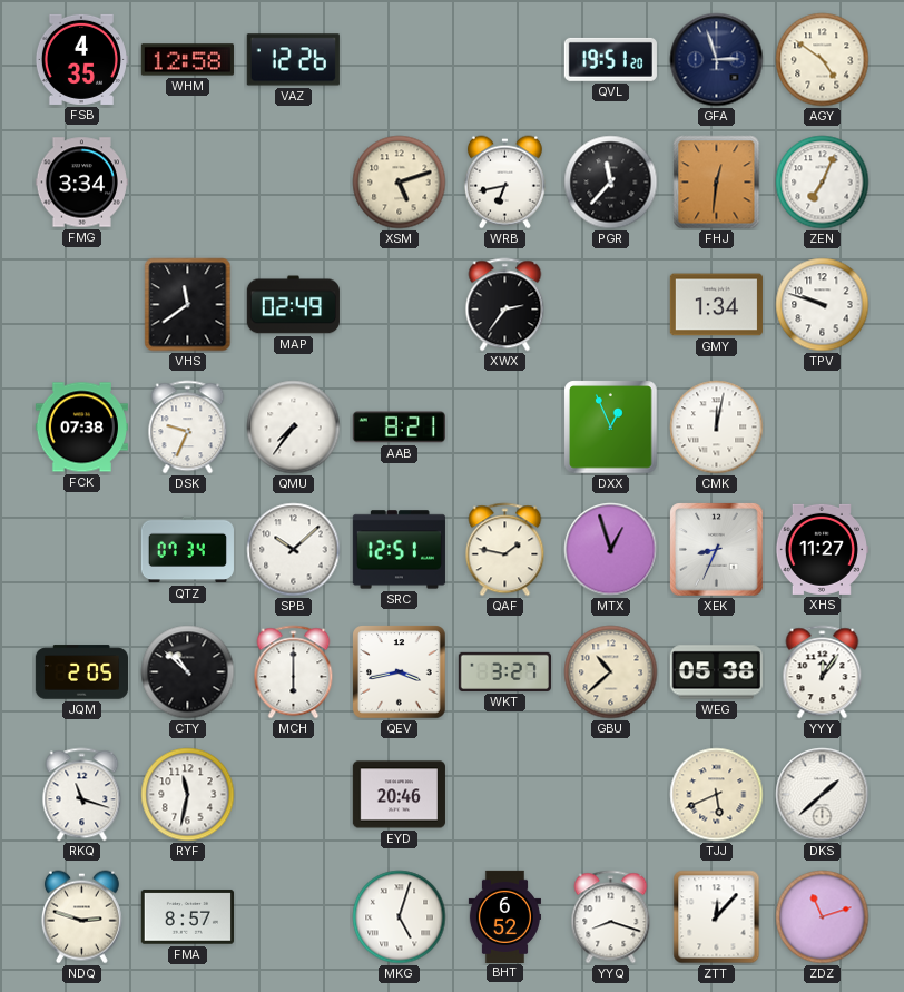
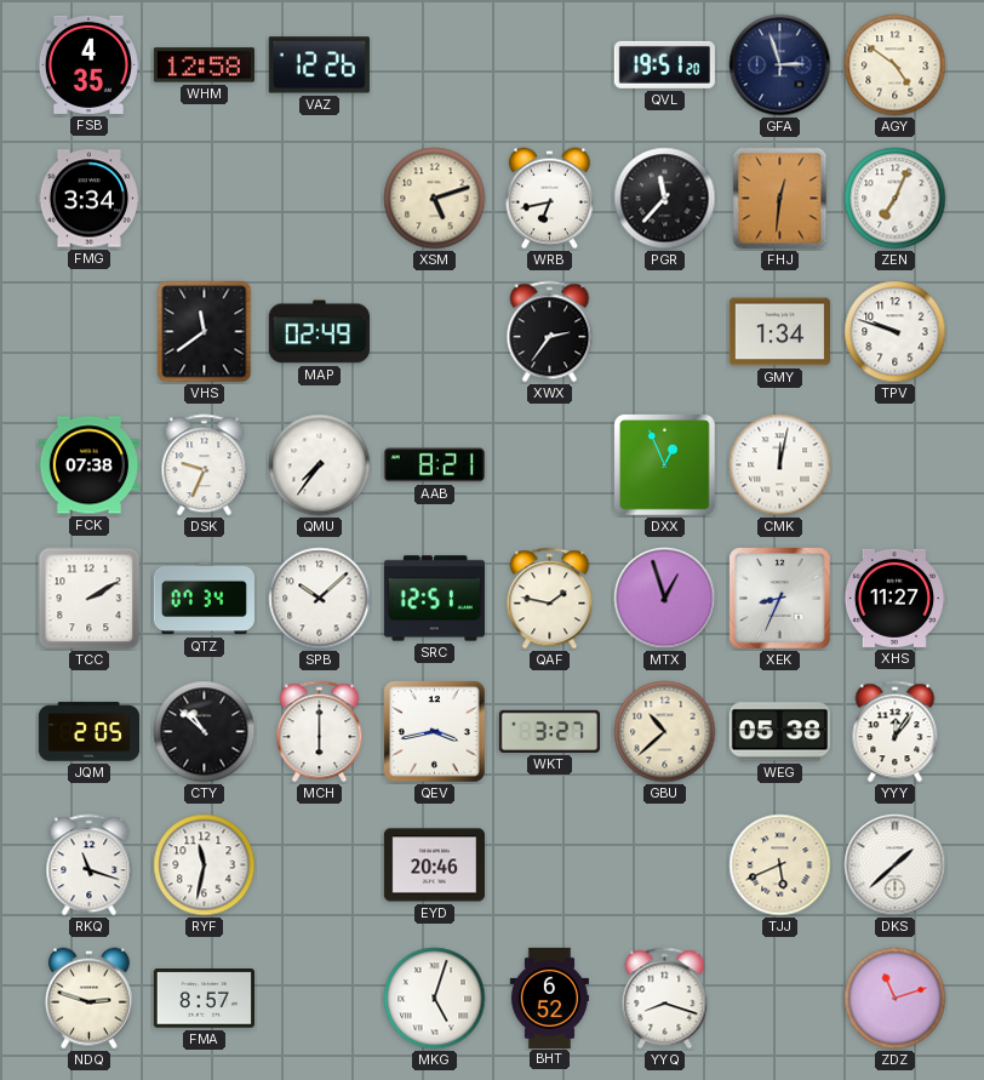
TCC: none -> 2:10
ZTT: 12:07 -> none
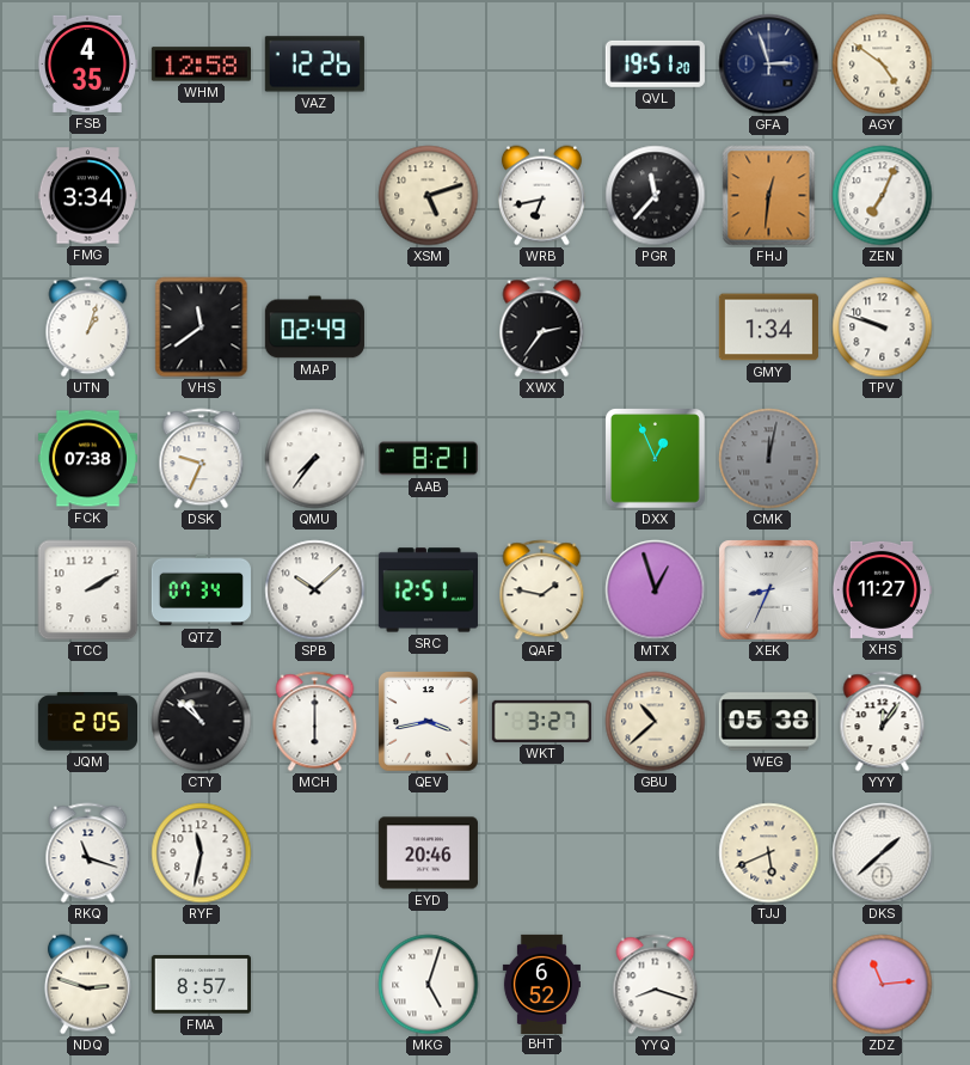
UTN: none -> 1:03
CMK dial: white -> grey
ZDZ: 11:12 -> 11:14
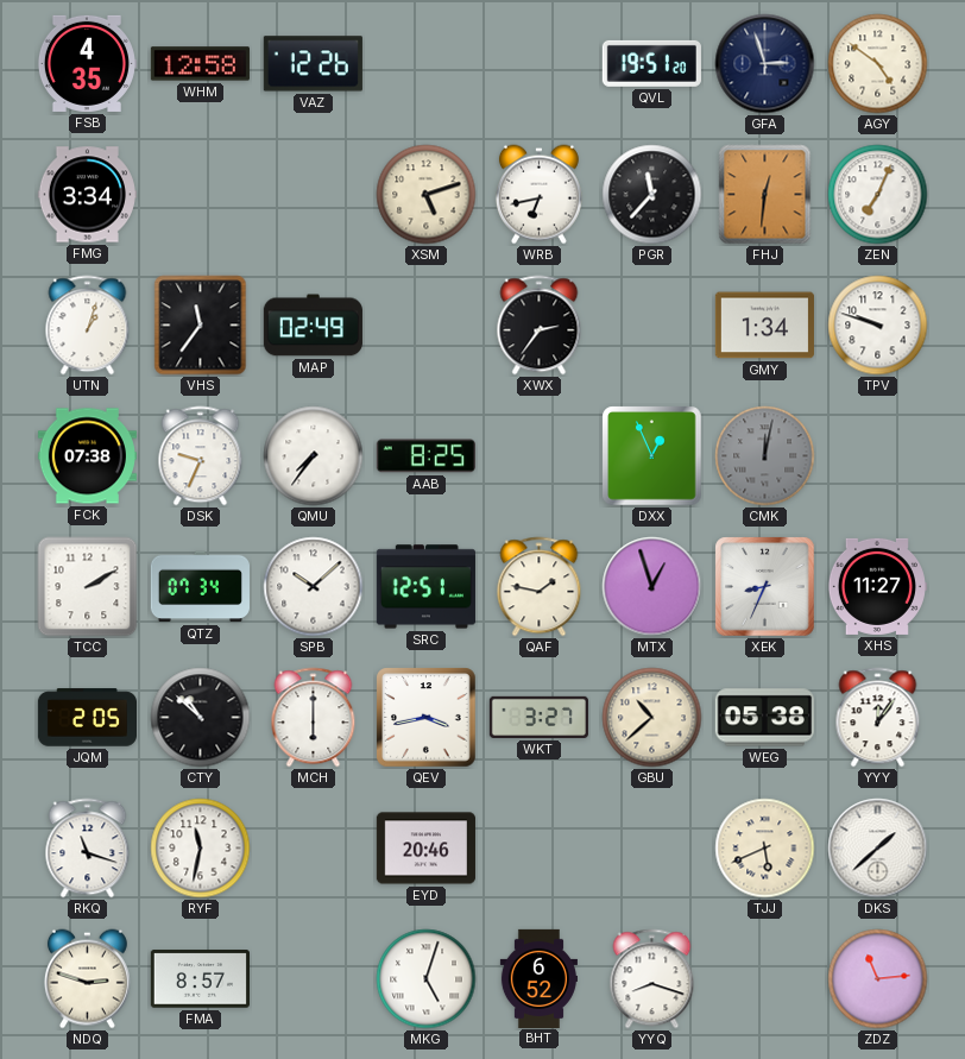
VHS: 11:39 -> 11:36
AAB: 8:21 -> 8:25
